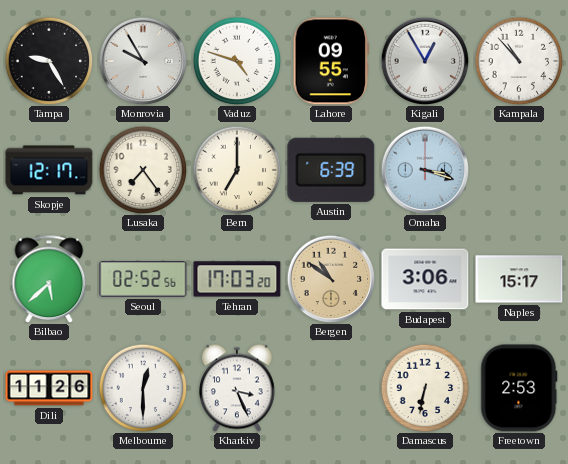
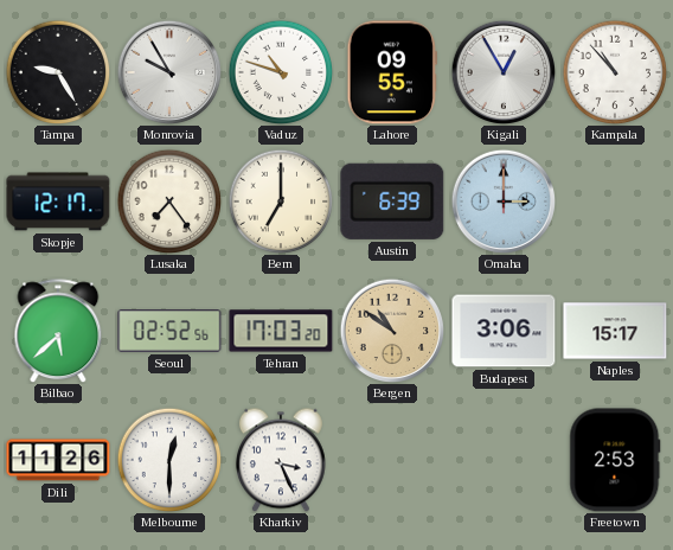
Vaduz: 4:48 -> 10:48
Omaha: 3:18 -> 3:00
Damascus: 6:32 -> none
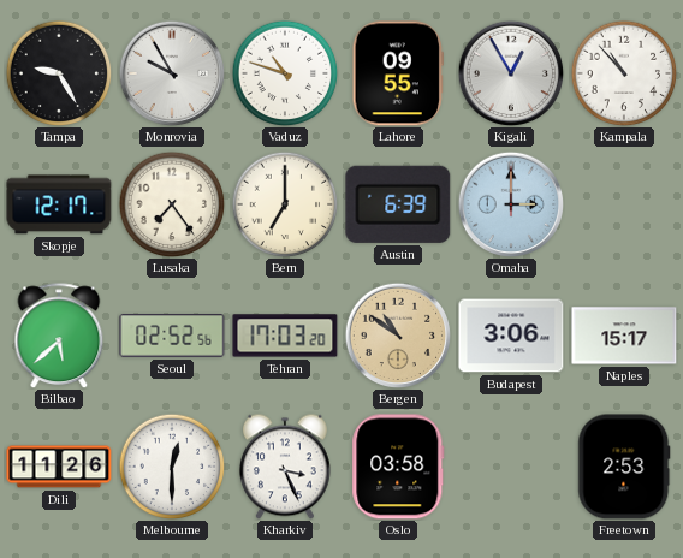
Oslo: none -> 03:58
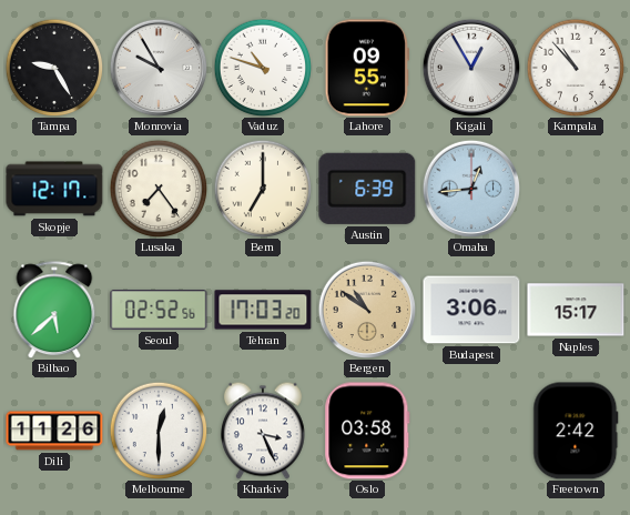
Omaha: 3:00 -> 12:44
Freetown: 2:53 -> 2:42
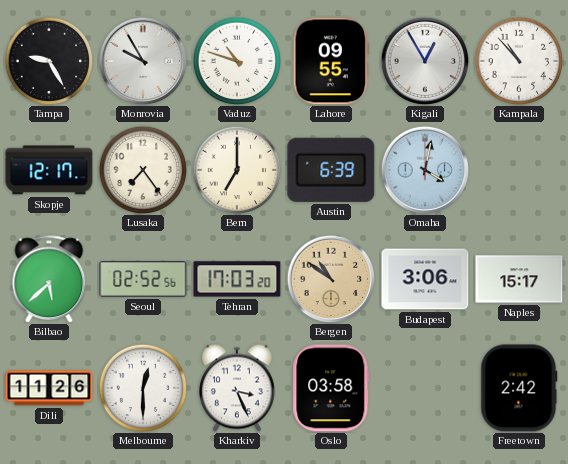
Omaha: 12:44 -> 4:02
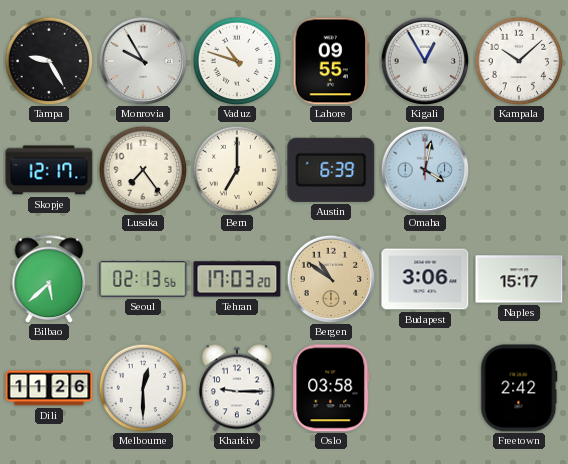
Kampala: 10:53 -> 10:08
Seoul: 02:52 -> 02:13
Kharkiv: 3:26 -> 9:15
